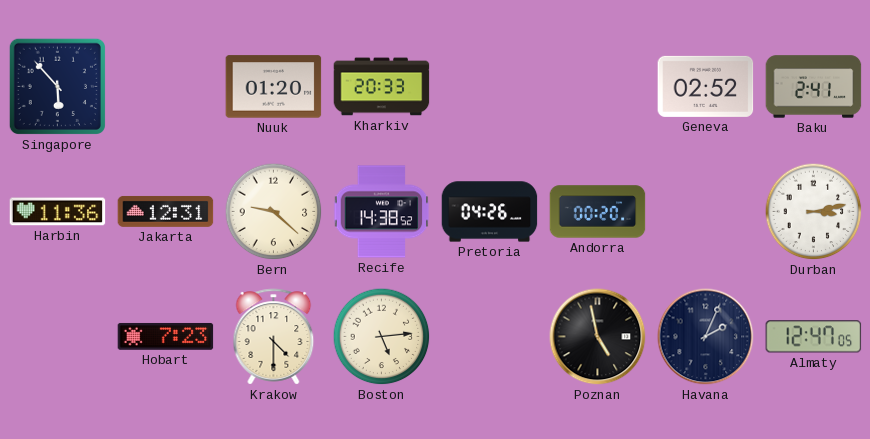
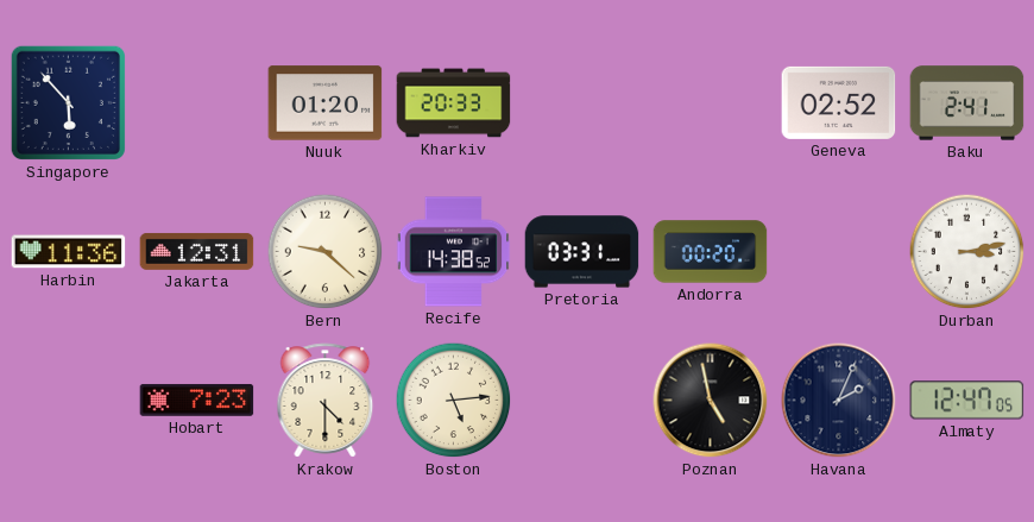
Pretoria: 04:26 -> 03:31
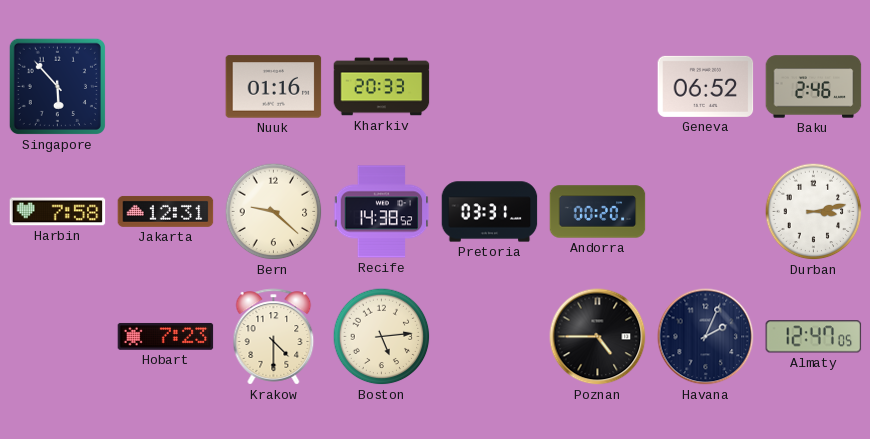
Nuuk: 01:20 -> 01:16
Geneva: 02:52 -> 06:52
Baku: 2:41 -> 2:46
Harbin: 11:36 -> 7:58
Poznan: 4:58 -> 4:45
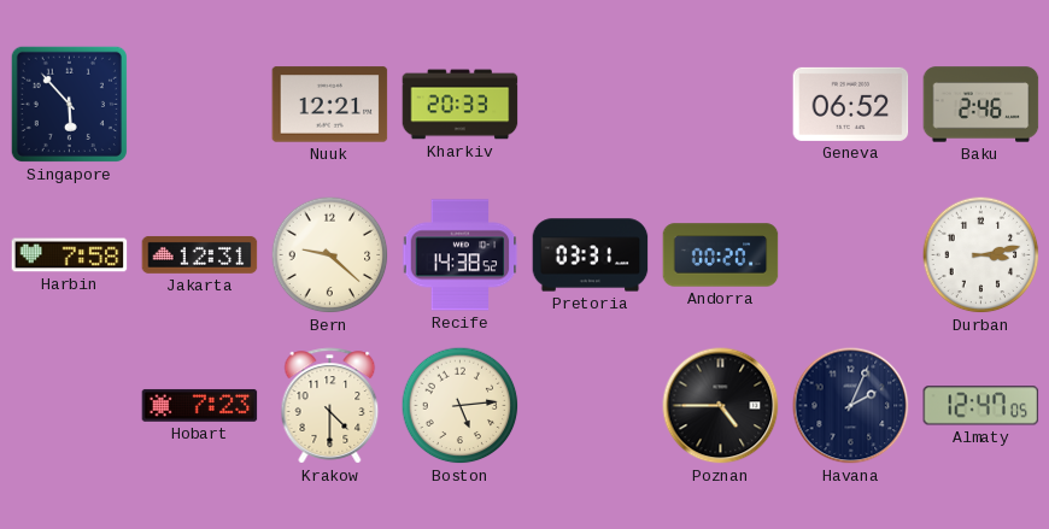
Nuuk: 01:16 -> 12:21
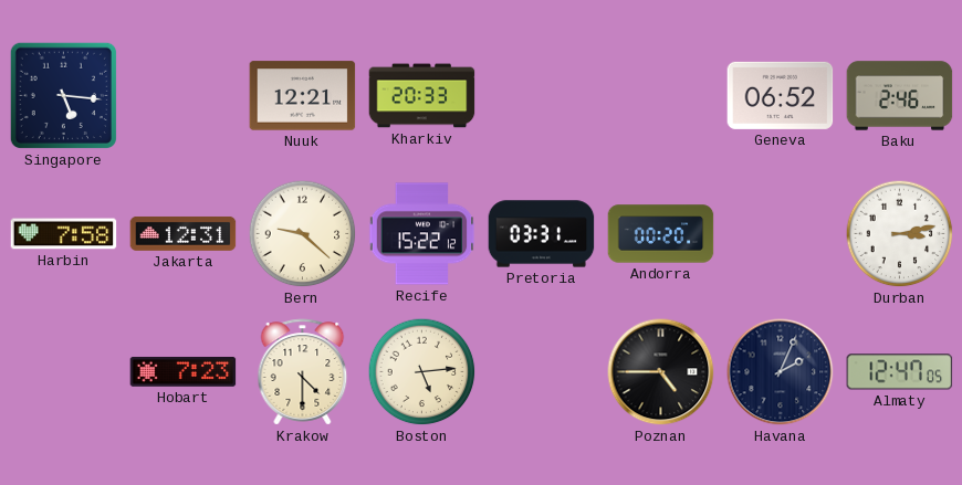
Singapore: 5:53 -> 5:16
Recife: 14:38 -> 15:22
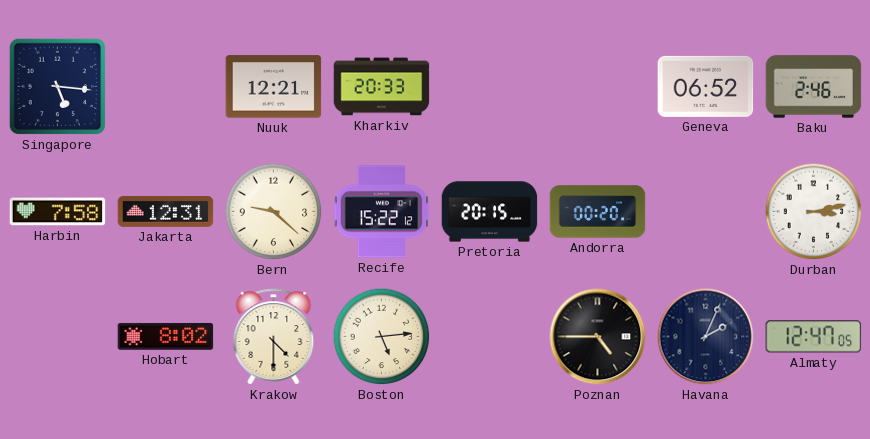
Pretoria: 03:31 -> 20:15
Hobart: 7:23 -> 8:02
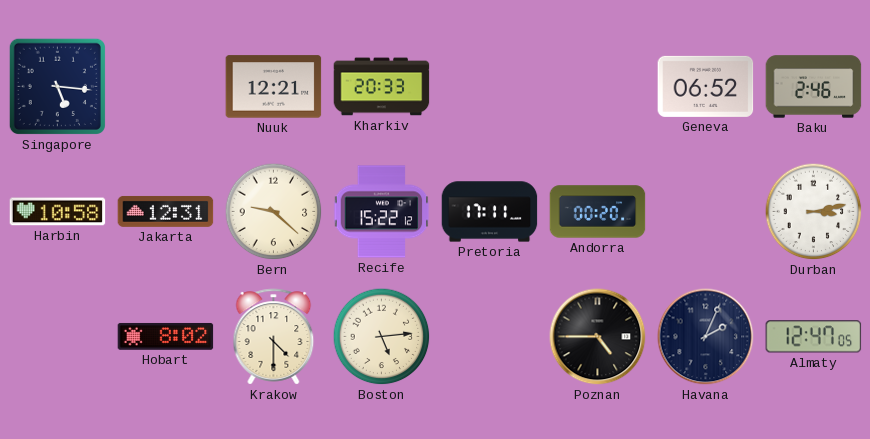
Harbin: 7:58 -> 10:58
Pretoria: 20:15 -> 17:11
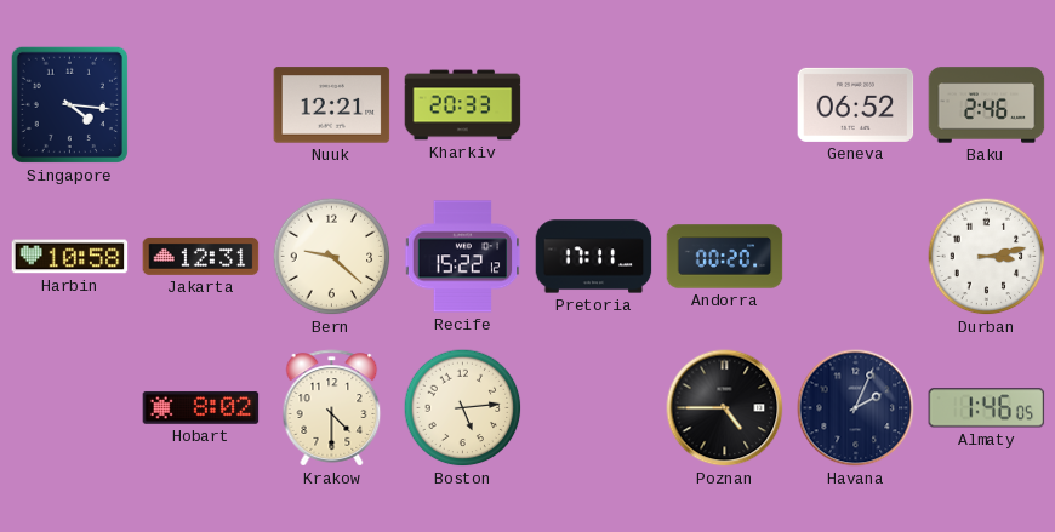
Singapore: 5:16 -> 4:16
Almaty: 12:47 -> 1:46
